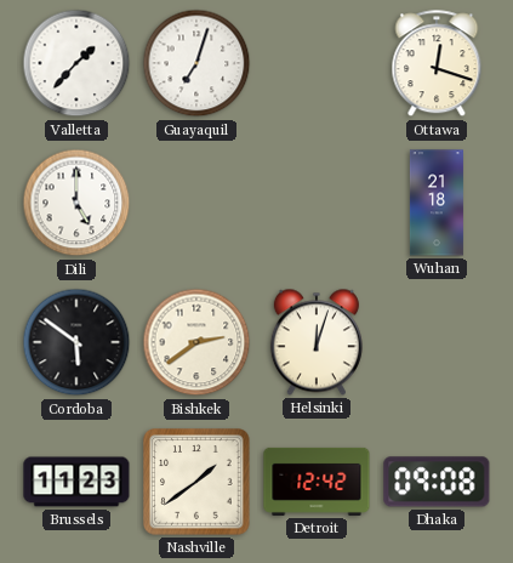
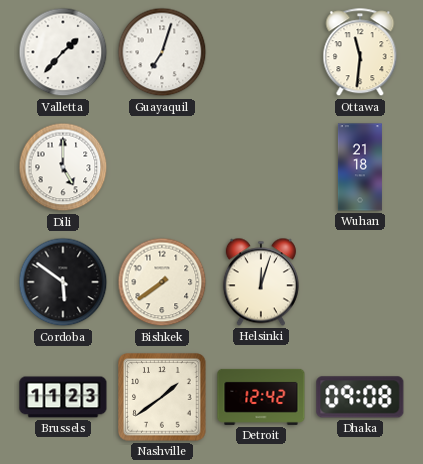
Ottawa: 12:18 -> 11:31
Bishkek: 2:39 -> 7:39
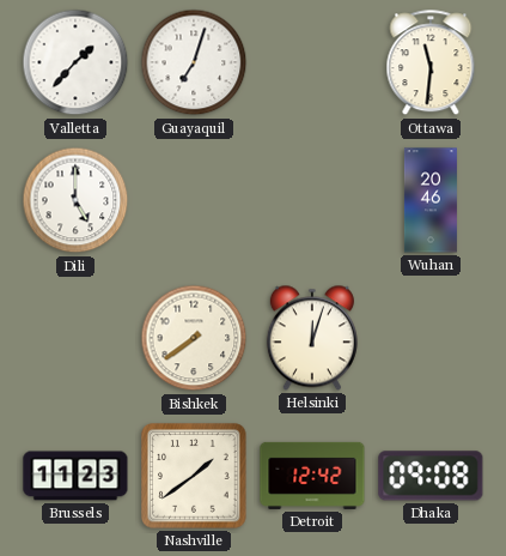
Wuhan: 21:18 -> 20:46
Cordoba: 5:51 -> none
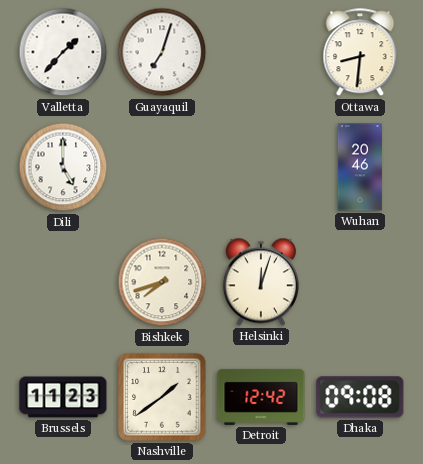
Ottawa: 11:31 -> 8:31
Bishkek: 7:39 -> 7:42
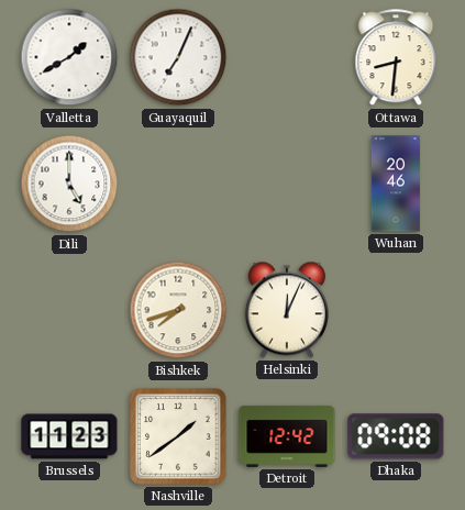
Valletta: 1:37 -> 1:40
Guayaquil: 7:03 -> 7:04
Helsinki: 12:03 -> 12:04
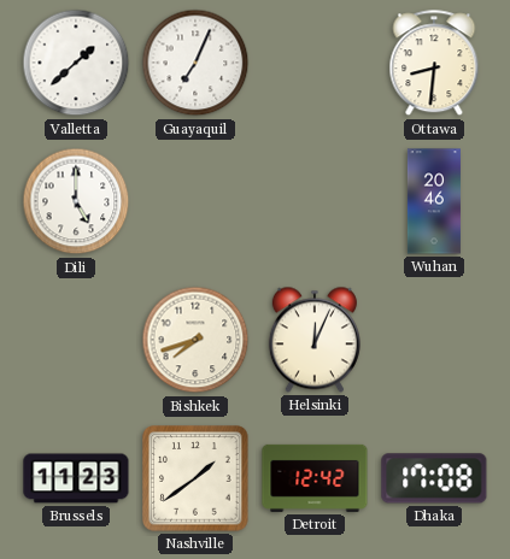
Valletta: 1:40 -> 1:38
Dhaka: 09:08 -> 17:08
